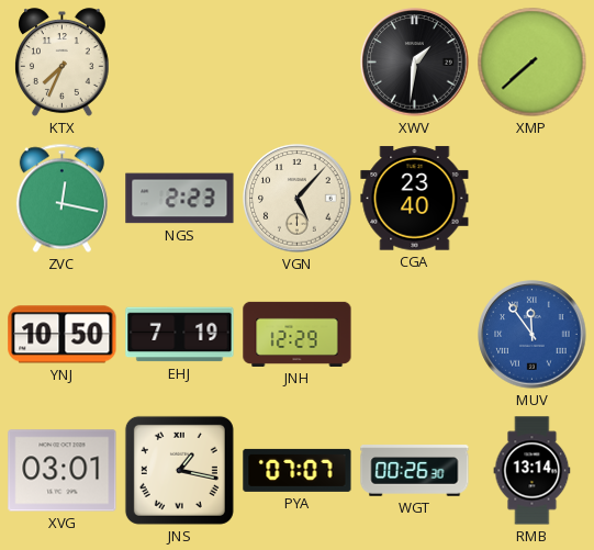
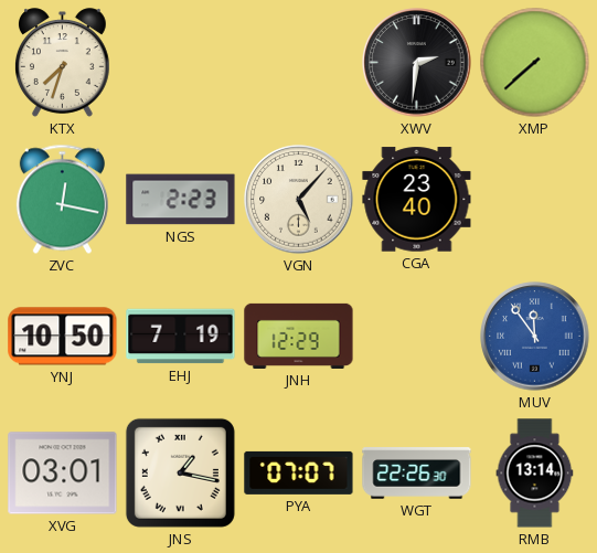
KTX: 7:34 -> 7:33
XWV: 1:31 -> 2:31
WGT: 00:26 -> 22:26
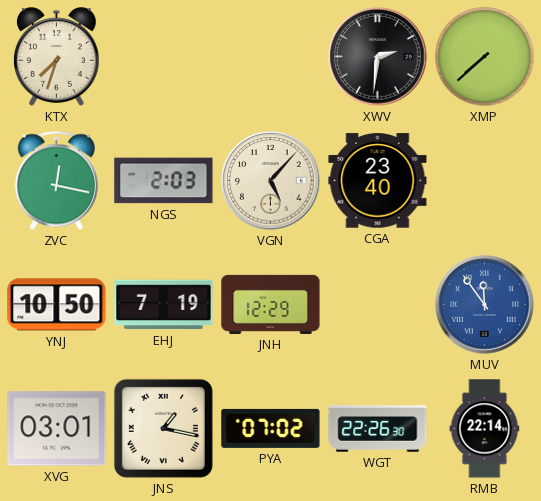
NGS: 2:23 -> 2:03
PYA: 07:07 -> 07:02
RMB: 13:14 -> 22:14
